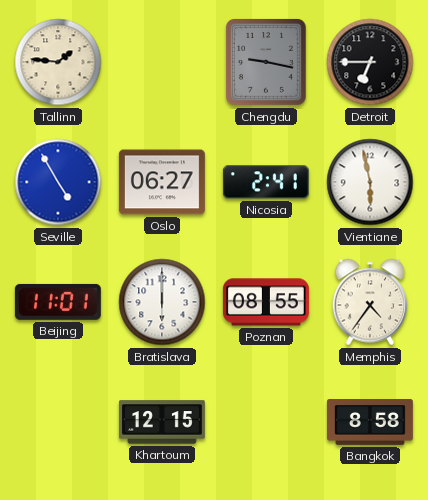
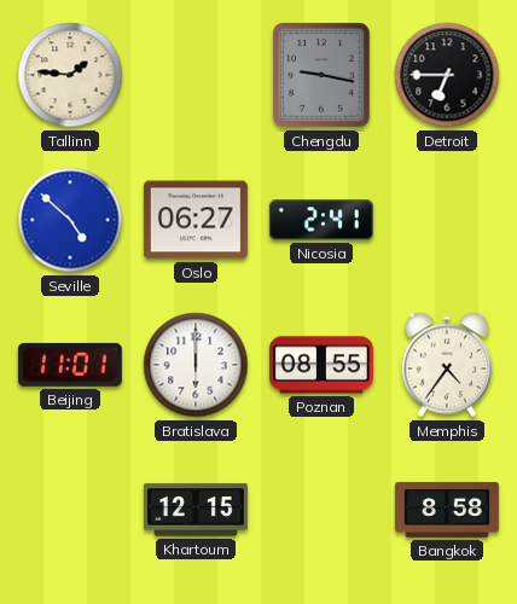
Seville: 4:55 -> 4:52
Vientiane: 5:58 -> none
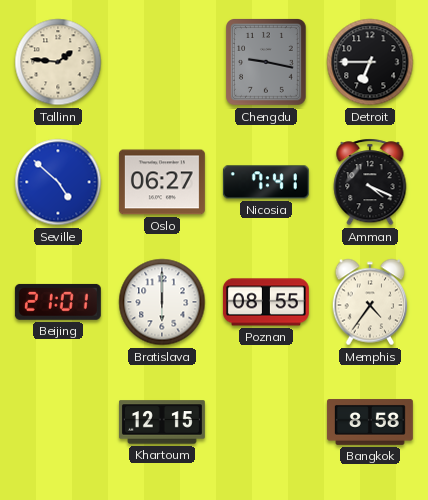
Nicosia: 2:41 -> 7:41
Amman: none -> 4:19
Beijing: 11:01 -> 21:01
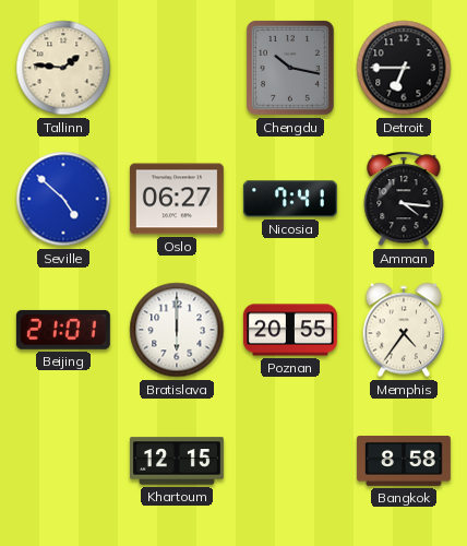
Chengdu: 9:17 -> 10:17
Amman: 4:19 -> 4:16
Poznan: 08:55 -> 20:55
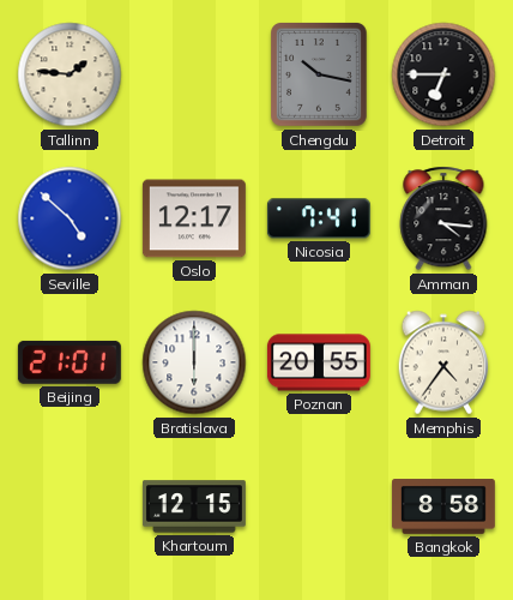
Oslo: 06:27 -> 12:17
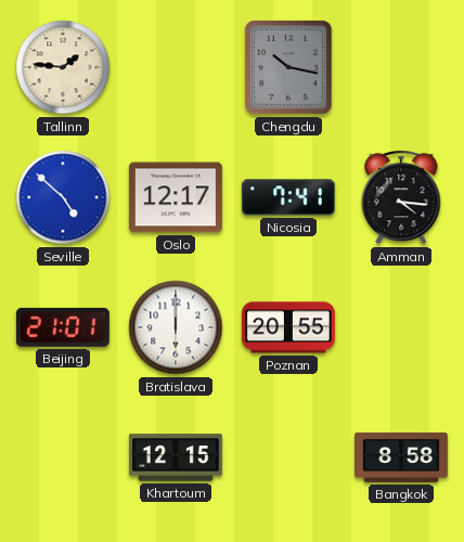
Detroit: 6:45 -> none
Memphis: 4:36 -> none
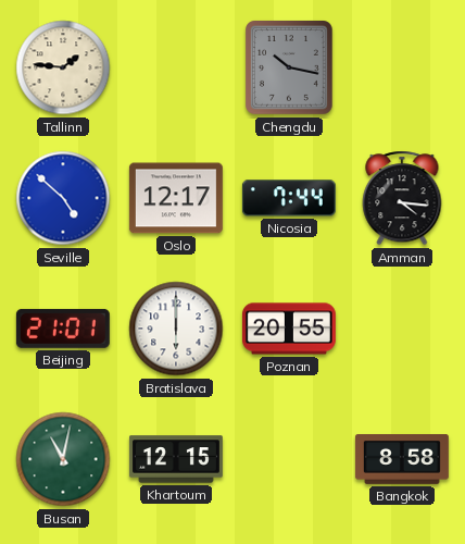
Nicosia: 7:41 -> 7:44
Busan: none -> 11:02
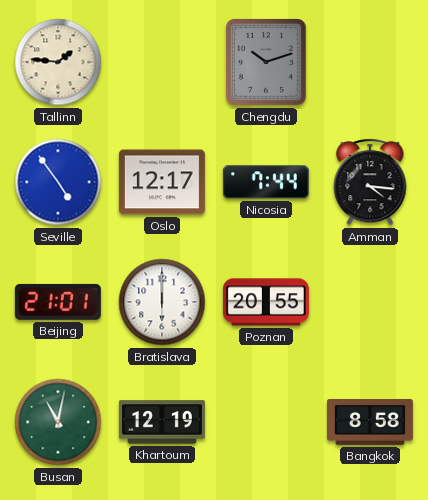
Chengdu: 10:17 -> 10:12
Seville: 4:52 -> 4:54
Khartoum: 12:15 -> 12:19
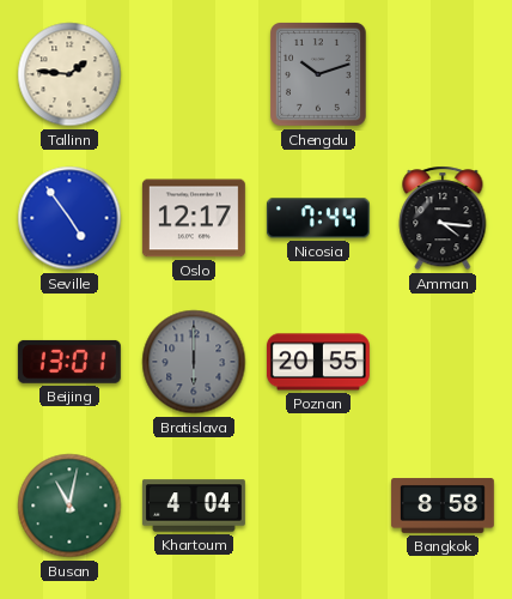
Beijing: 21:01 -> 13:01
Bratislava dial: white -> grey
Khartoum: 12:19 -> 4:04
